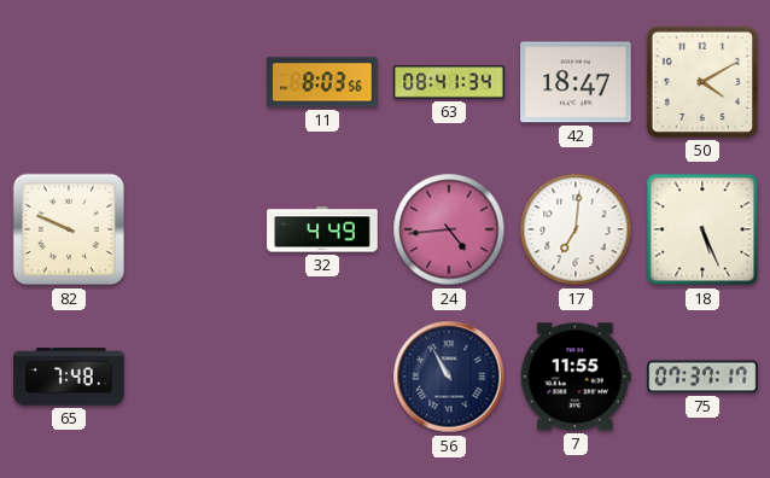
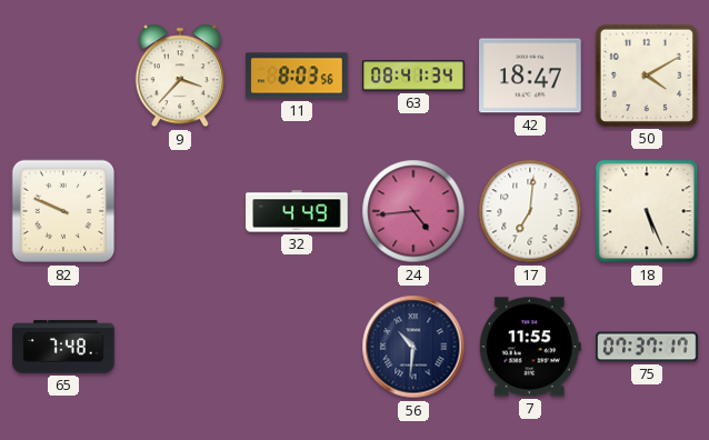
9: none -> 3:37
56: 10:55 -> 10:31
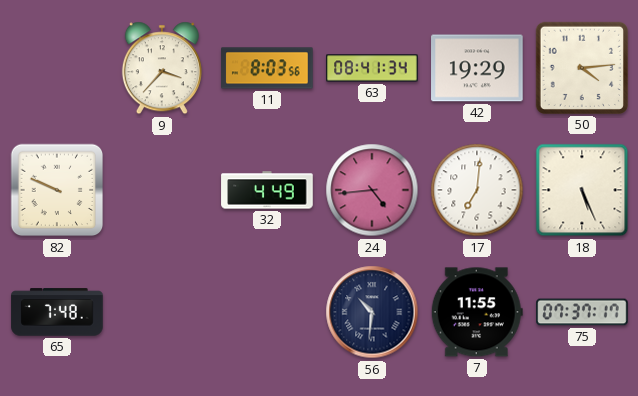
42: 18:47 -> 19:29
50: 4:10 -> 4:14
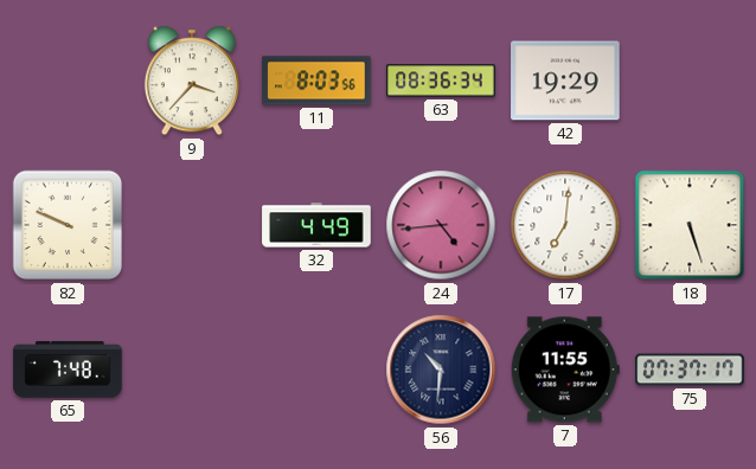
63: 08:41 -> 08:36
50: 4:14 -> none
18: 5:26 -> 5:27
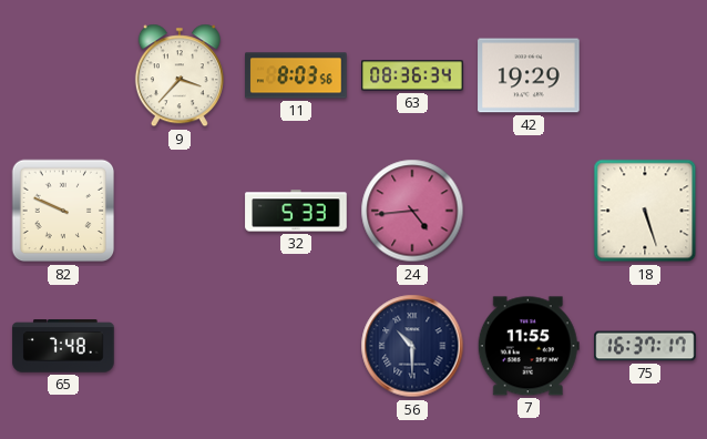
32: 4:49 -> 5:33
17: 7:01 -> none
56: 10:31 -> 10:30
75: 07:37 -> 16:37
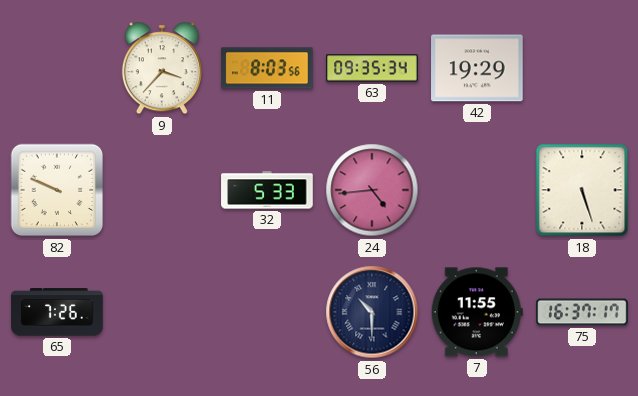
63: 08:36 -> 09:35
65: 7:48 -> 7:26
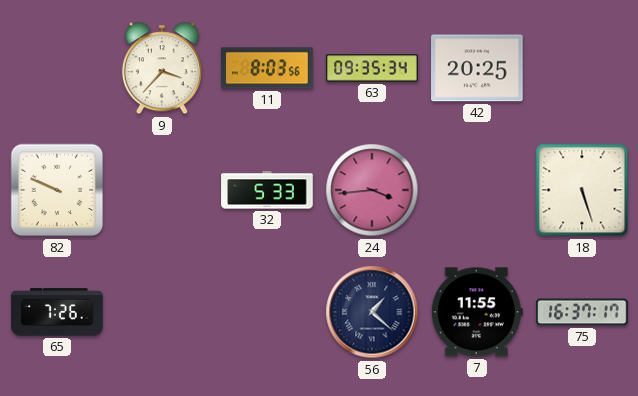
42: 19:29 -> 20:25
24: 4:44 -> 3:44
56: 10:30 -> 1:22
